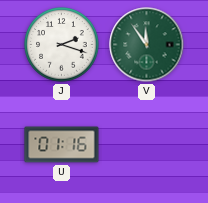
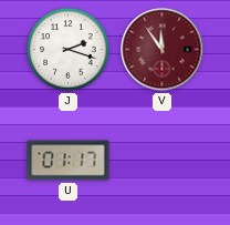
V dial: green -> burgundy
U: 01:16 -> 01:17
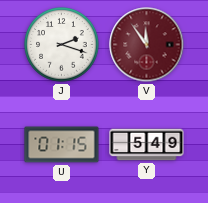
U: 01:17 -> 01:15
Y: none -> 5:49
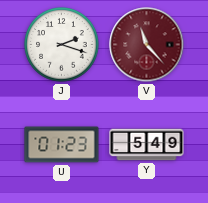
V: 11:54 -> 11:23
U: 01:15 -> 01:23
